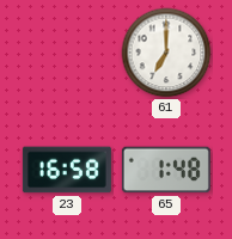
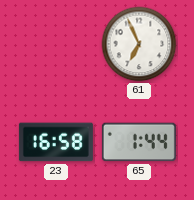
61: 7:00 -> 6:56
65: 1:48 -> 1:44
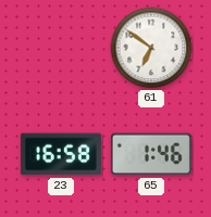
61: 6:56 -> 6:51
65: 1:44 -> 1:46
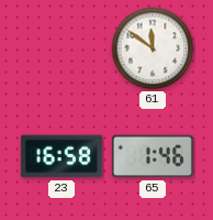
61: 6:51 -> 11:51
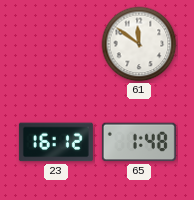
23: 16:58 -> 16:12
65: 1:46 -> 1:48
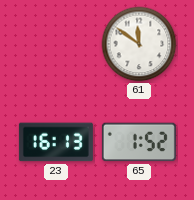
23: 16:12 -> 16:13
65: 1:48 -> 1:52
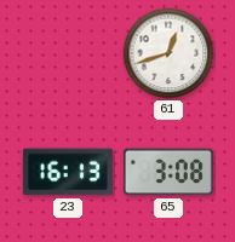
61: 11:51 -> 12:42
65: 1:52 -> 3:08
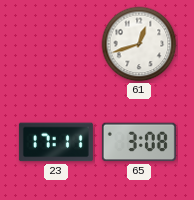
23: 16:13 -> 17:11
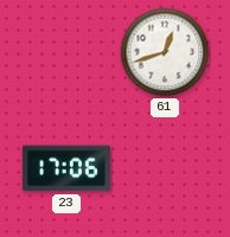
23: 17:11 -> 17:06
65: 3:08 -> none
